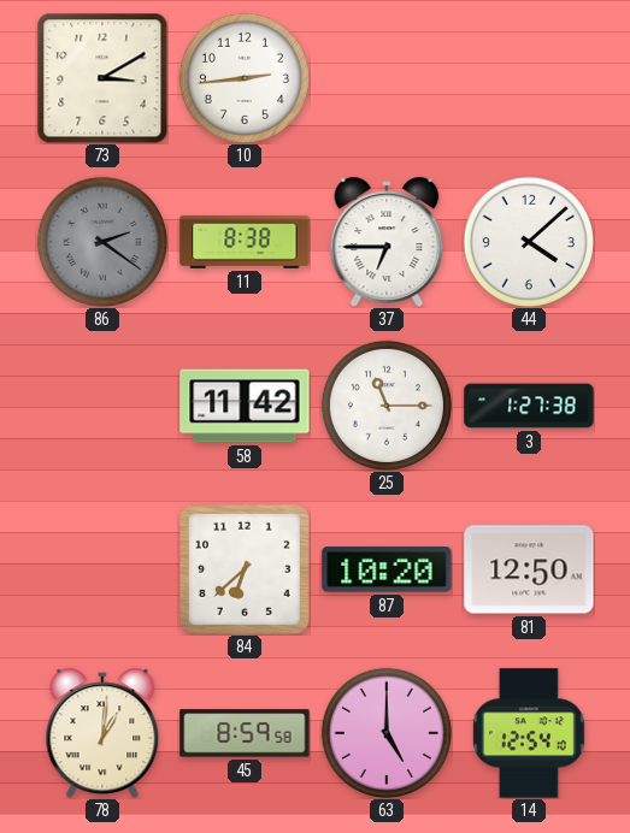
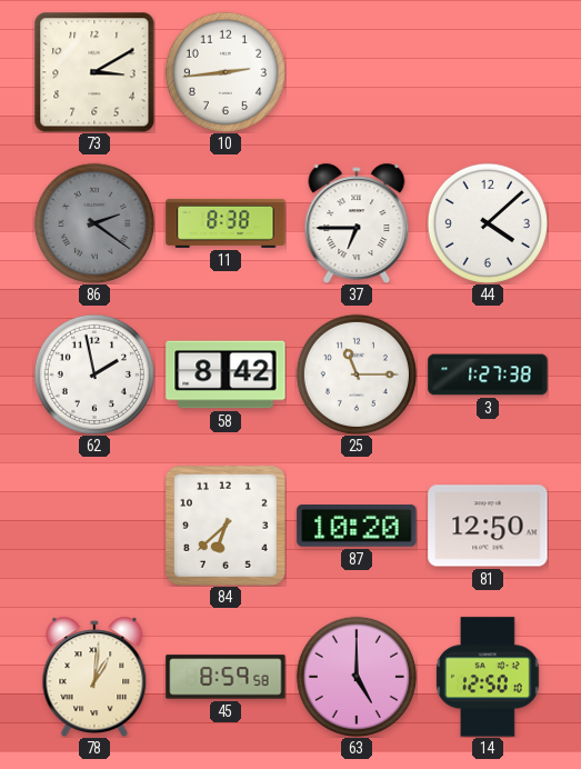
62: none -> 1:58
58: 11:42 -> 8:42
14: 12:54 -> 12:50
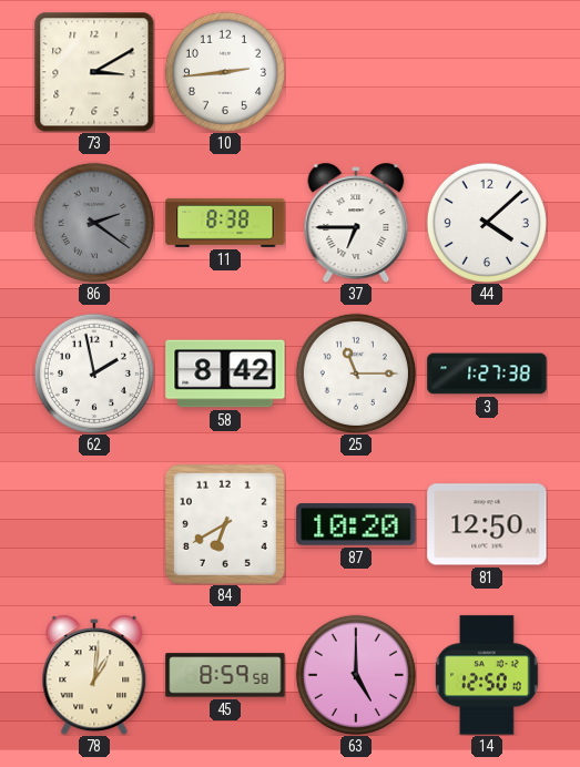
84: 6:38 -> 6:40
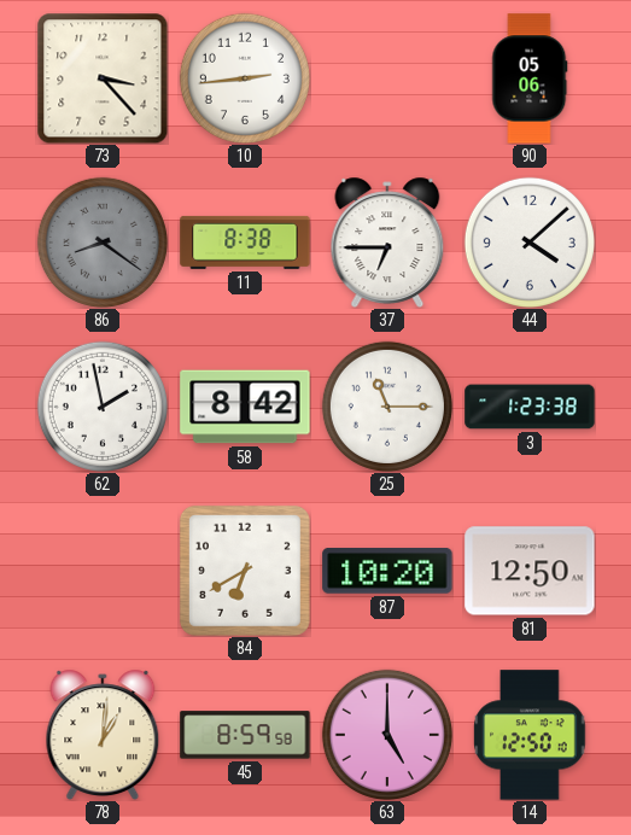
73: 3:10 -> 3:23
90: none -> 05:06
86: 2:21 -> 8:21
3: 1:27 -> 1:23
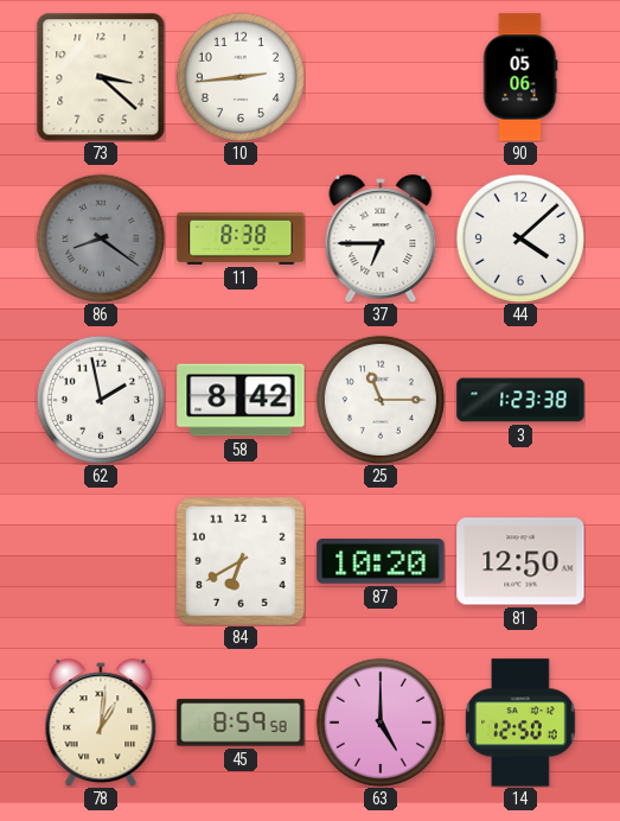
73: 3:23 -> 3:22
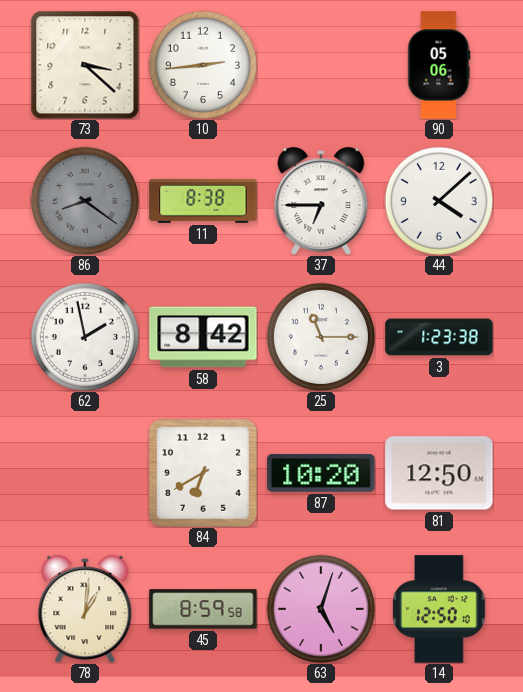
63: 5:00 -> 5:03
